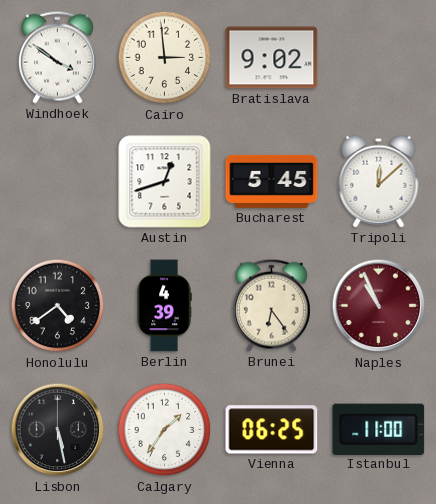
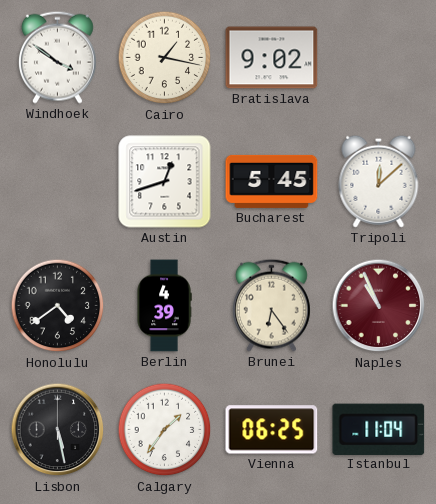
Cairo: 2:59 -> 1:17
Istanbul: 11:00 -> 11:04
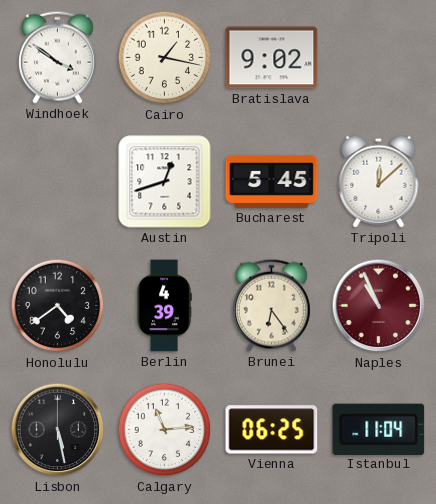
Calgary: 1:36 -> 11:14
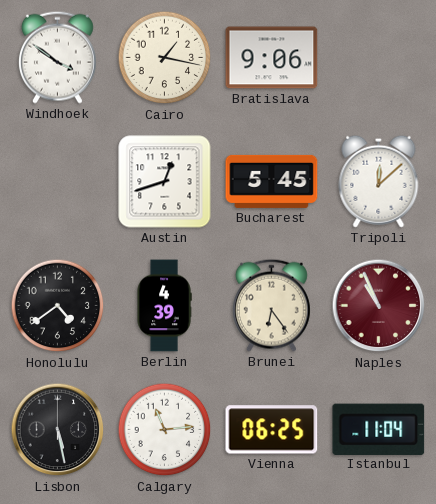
Bratislava: 9:02 -> 9:06
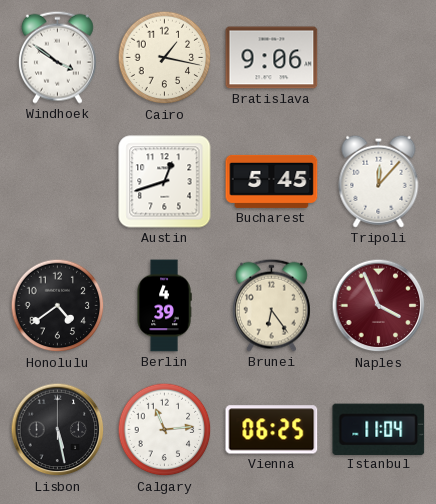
Tripoli: 12:08 -> 12:07
Naples: 10:56 -> 3:56
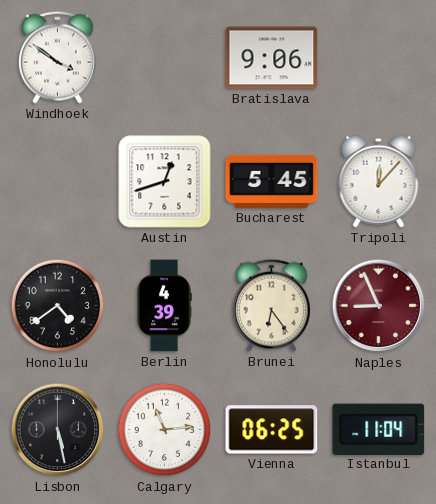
Cairo: 1:17 -> none
Naples: 3:56 -> 8:56
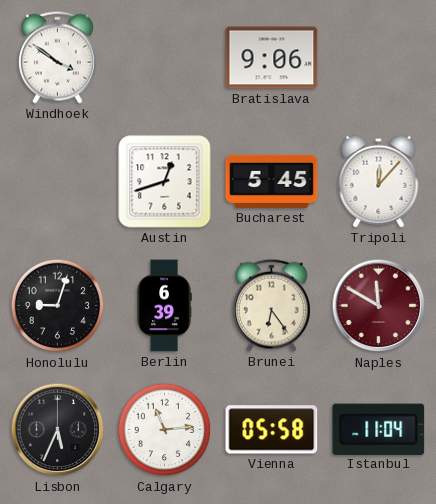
Honolulu: 4:39 -> 9:03
Berlin: 4:39 -> 6:39
Naples: 8:56 -> 11:50
Lisbon: 5:28 -> 5:34
Vienna: 06:25 -> 05:58
